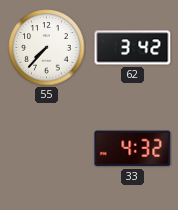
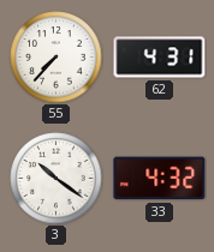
62: 3:42 -> 4:31
3: none -> 10:21
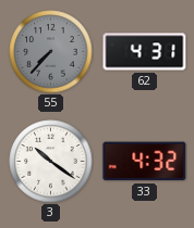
55 dial: white -> grey
